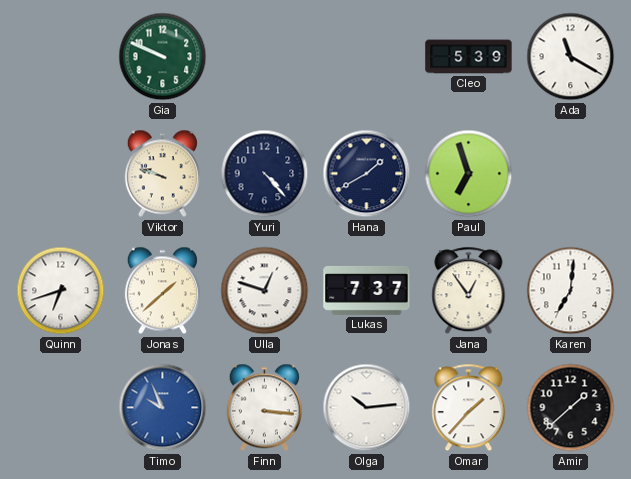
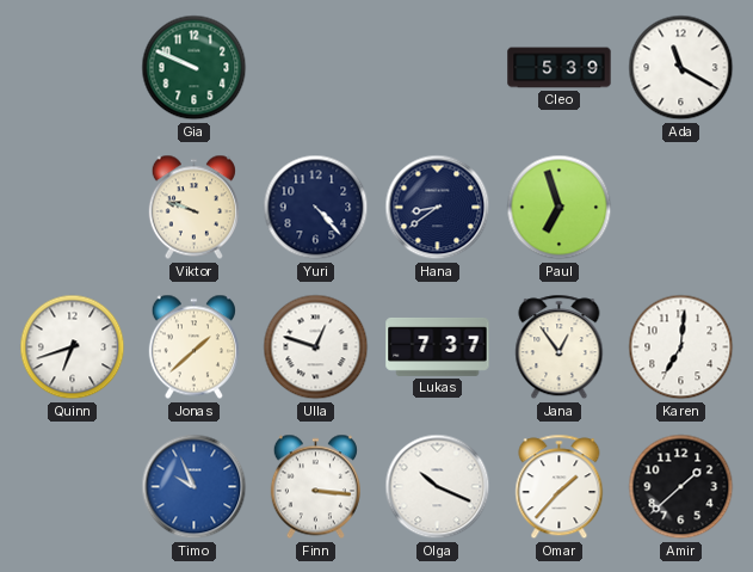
Hana: 1:40 -> 8:39
Olga: 10:14 -> 10:19
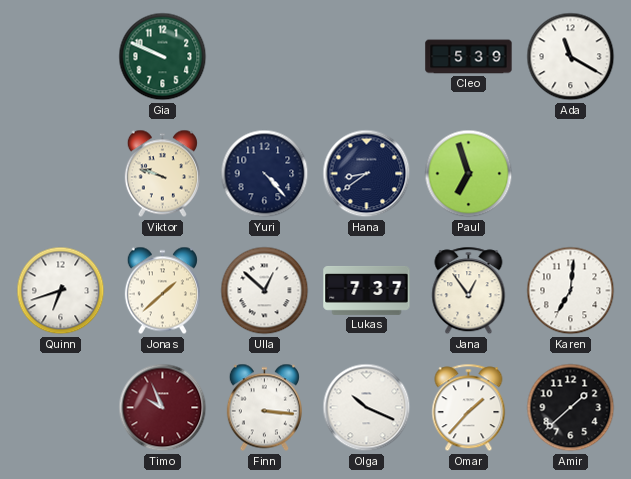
Ulla: 12:48 -> 12:52
Timo dial: blue -> burgundy
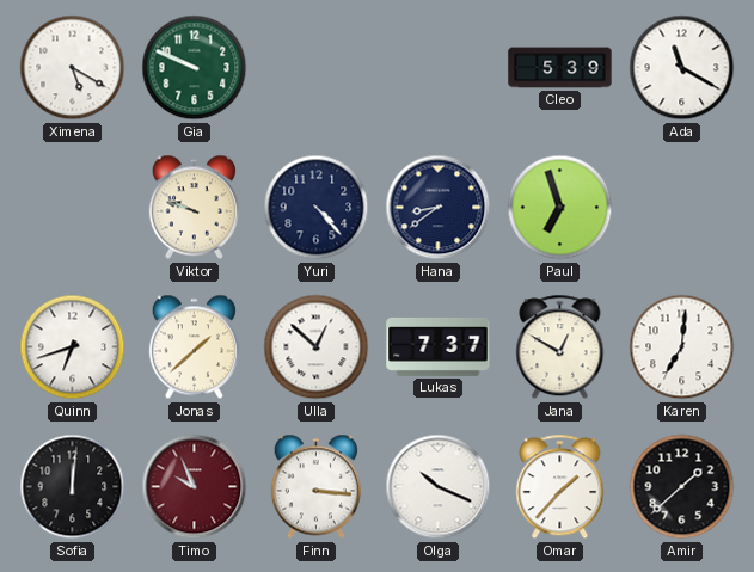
Ximena: none -> 5:20
Jana: 12:54 -> 12:50
Sofia: none -> 12:01
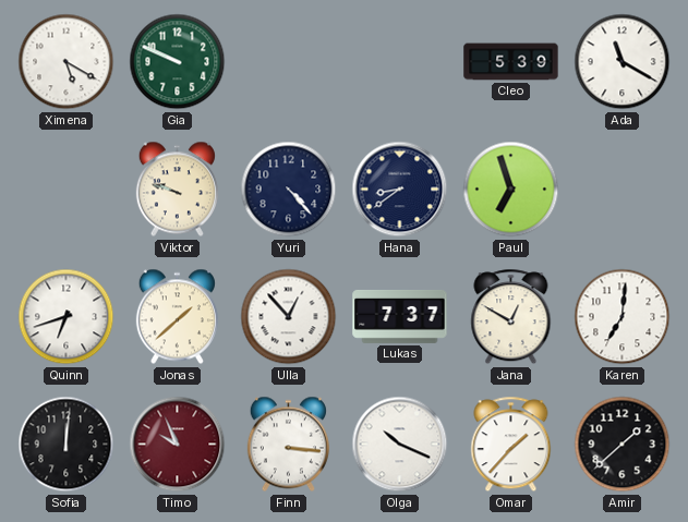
Ulla: 12:52 -> 12:53
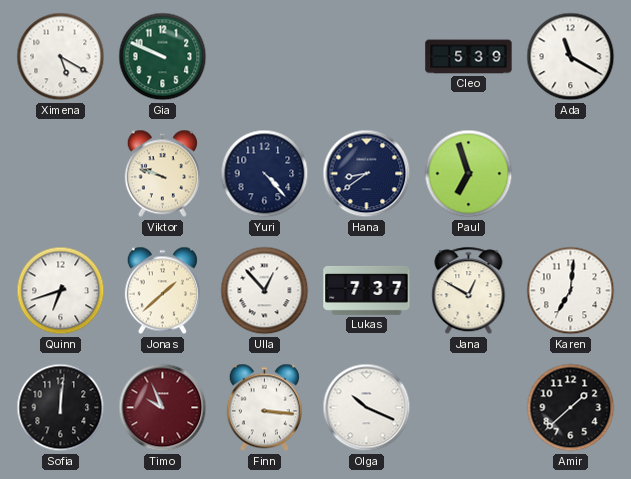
Omar: 1:37 -> none
